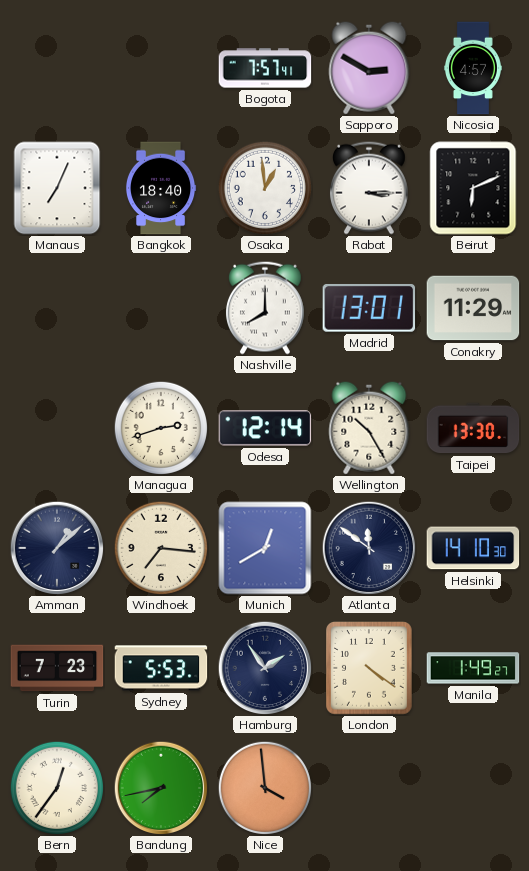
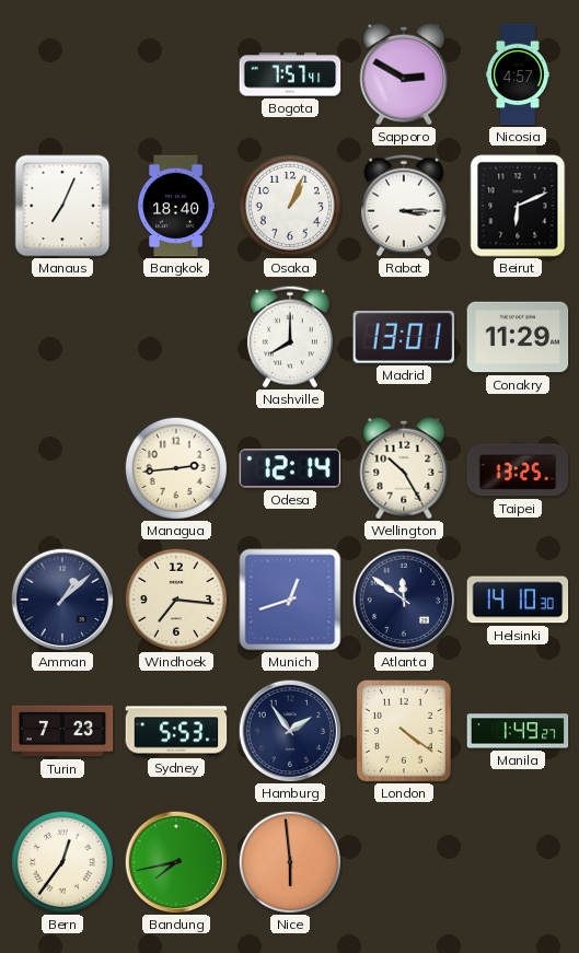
Osaka: 12:59 -> 1:04
Managua: 2:42 -> 2:44
Taipei: 13:30 -> 13:25
Munich: 12:40 -> 12:42
Nice: 3:59 -> 5:59
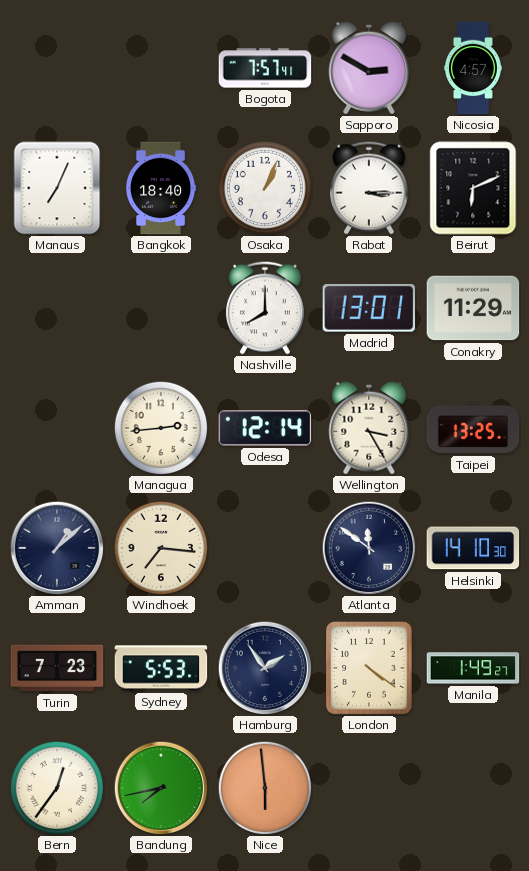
Wellington: 10:25 -> 3:25
Munich: 12:42 -> none
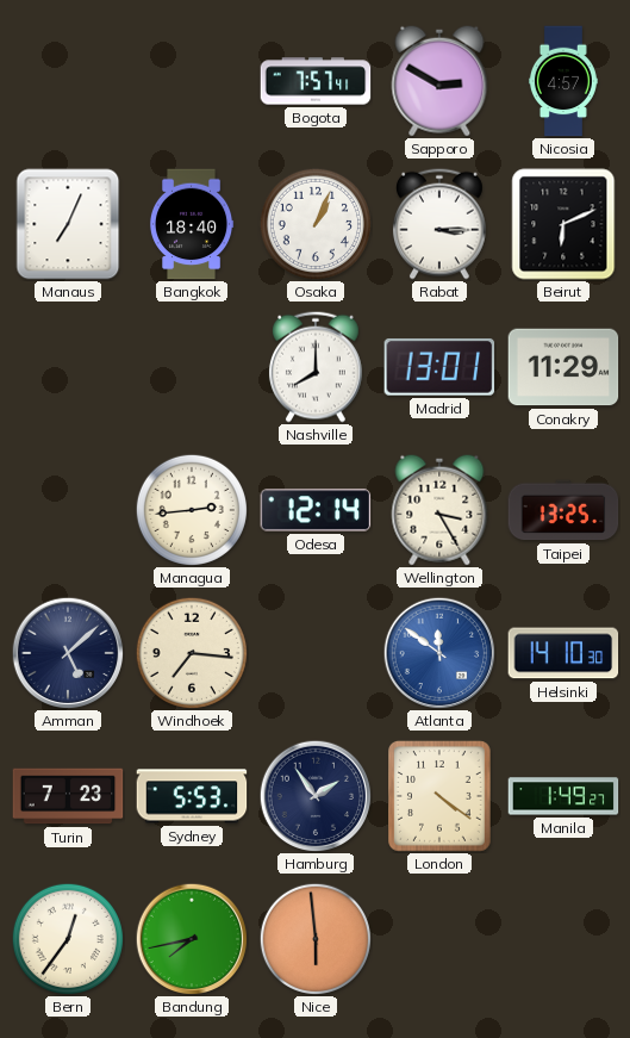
Amman: 1:08 -> 5:08
Atlanta dial: navy -> blue
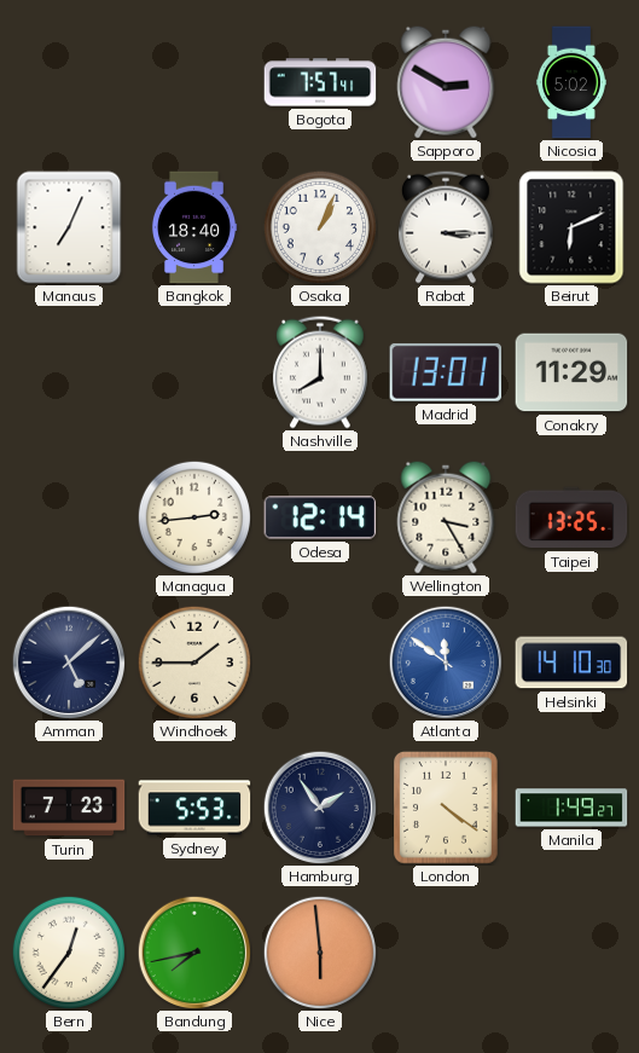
Nicosia: 4:57 -> 5:02
Windhoek: 7:16 -> 1:45
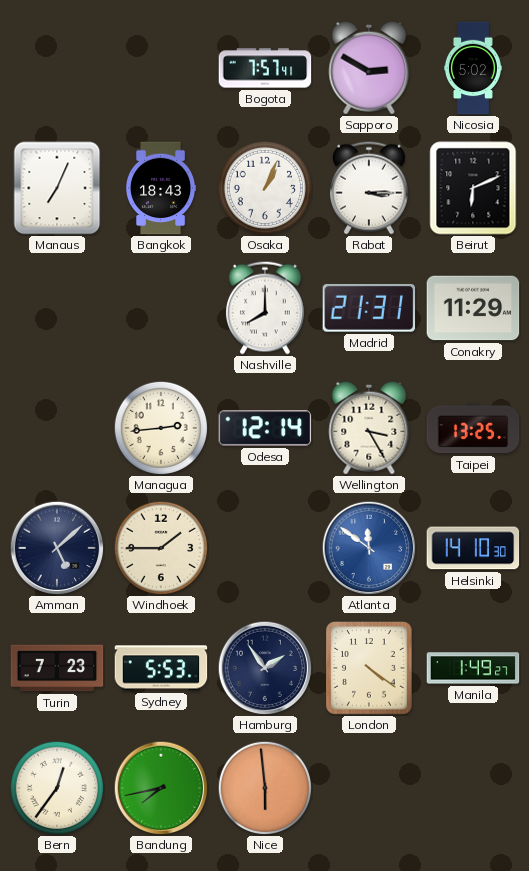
Bangkok: 18:40 -> 18:43
Madrid: 13:01 -> 21:31
